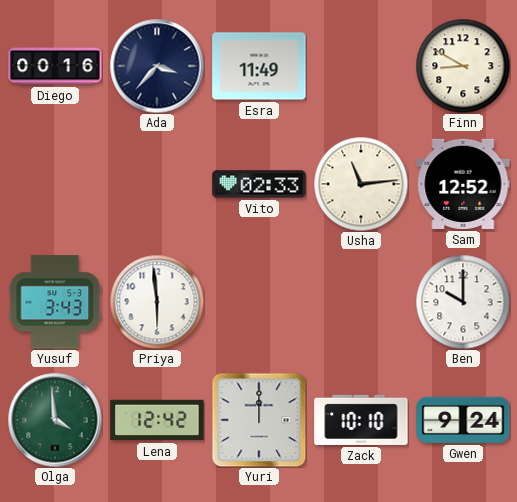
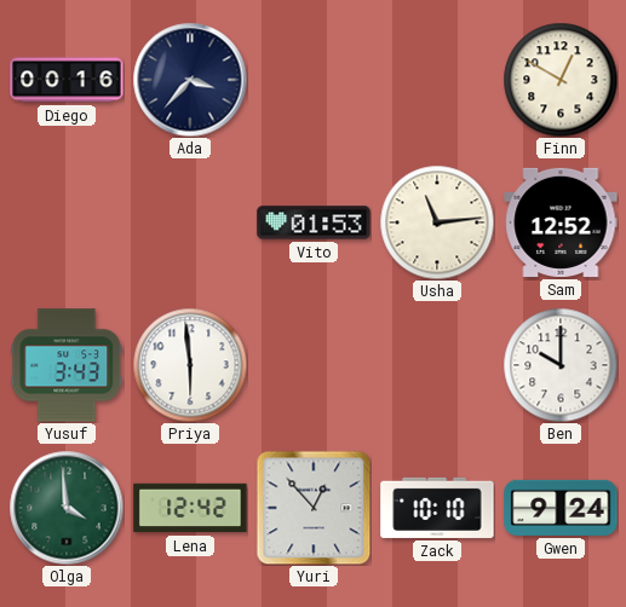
Esra: 11:49 -> none
Finn: 8:50 -> 12:50
Vito: 02:33 -> 01:53
Yuri: 12:00 -> 12:53
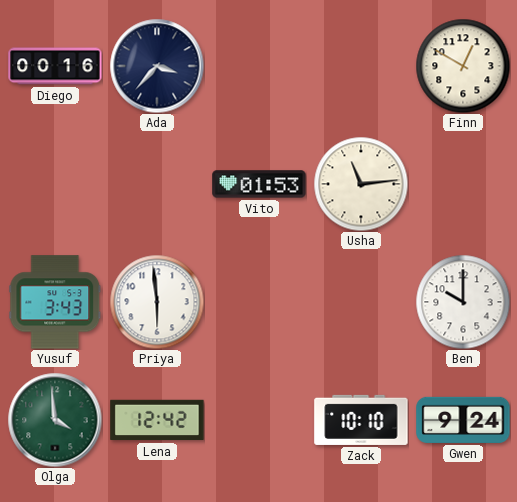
Sam: 12:52 -> none
Yuri: 12:53 -> none
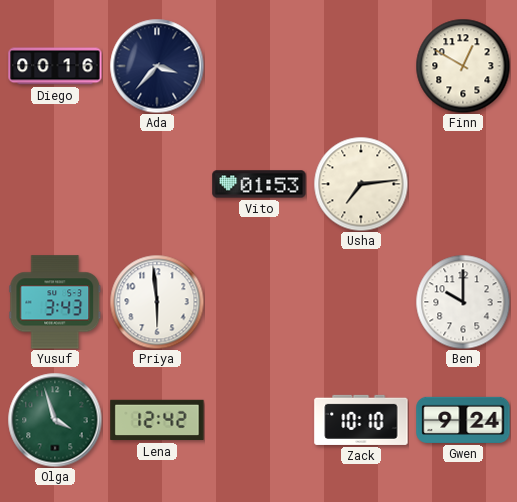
Usha: 11:14 -> 7:14
Olga: 3:59 -> 3:57
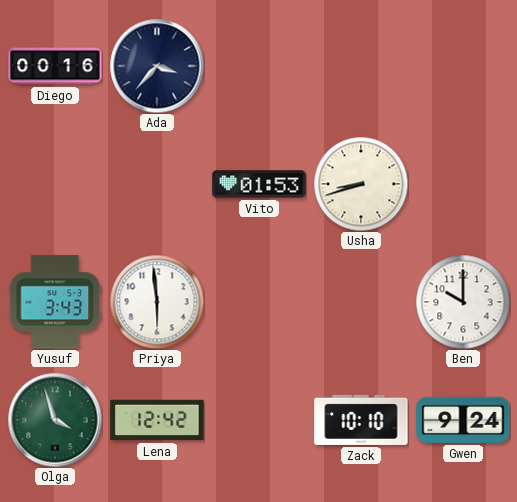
Finn: 12:50 -> none
Usha: 7:14 -> 8:42
